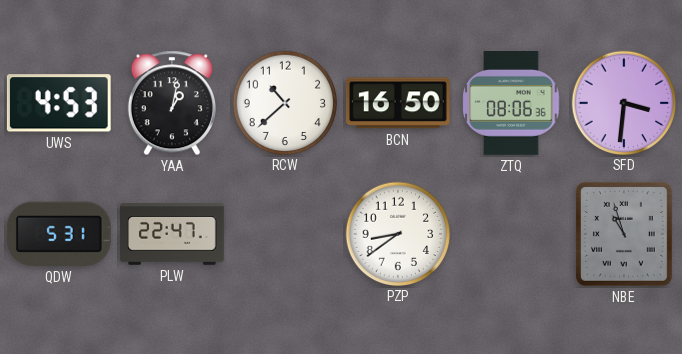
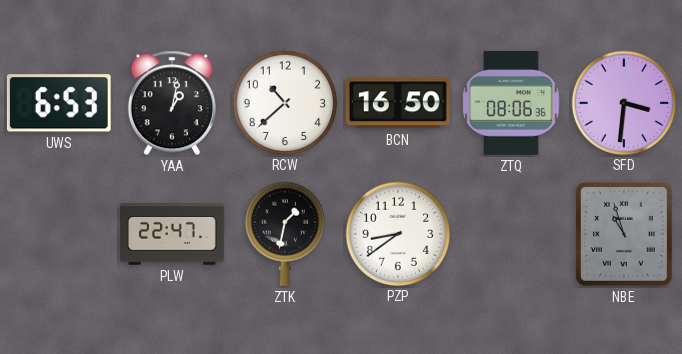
UWS: 4:53 -> 6:53
QDW: 5:31 -> none
ZTK: none -> 1:32
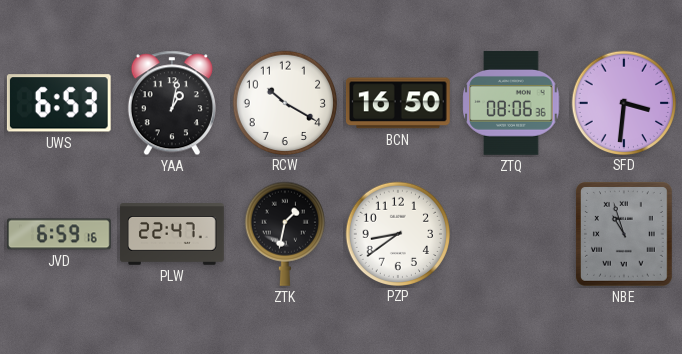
RCW: 10:38 -> 10:20
JVD: none -> 6:59
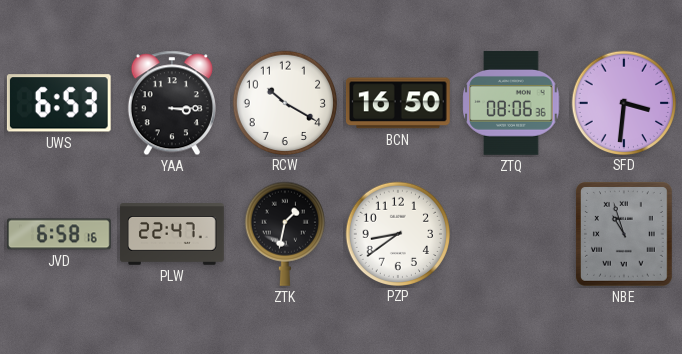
YAA: 1:02 -> 3:15
JVD: 6:59 -> 6:58
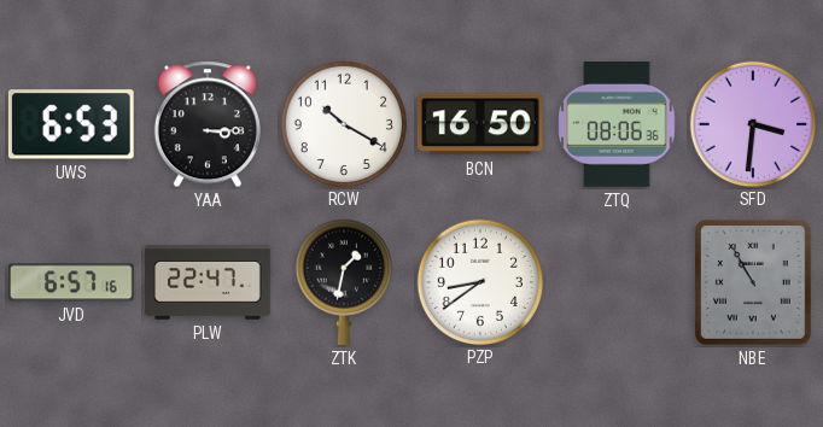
JVD: 6:58 -> 6:57
NBE: 10:57 -> 10:55
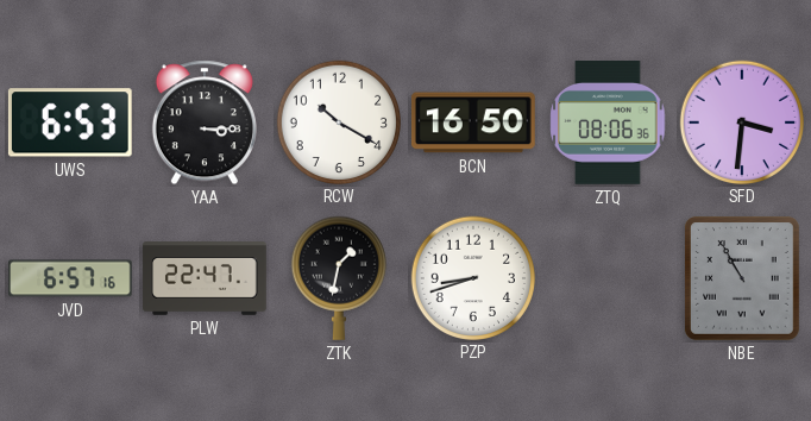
PZP: 8:39 -> 8:42
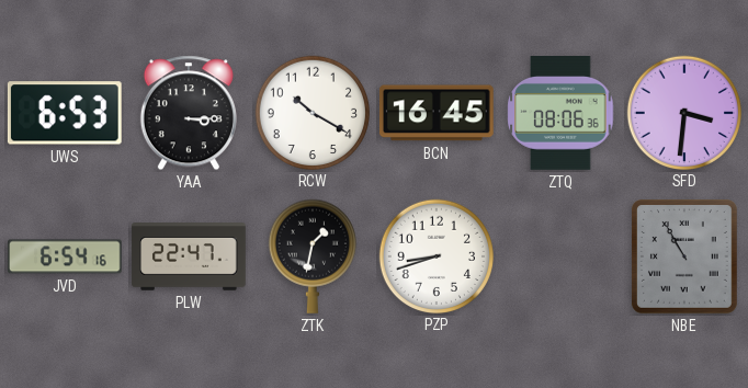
BCN: 16:50 -> 16:45
JVD: 6:57 -> 6:54
